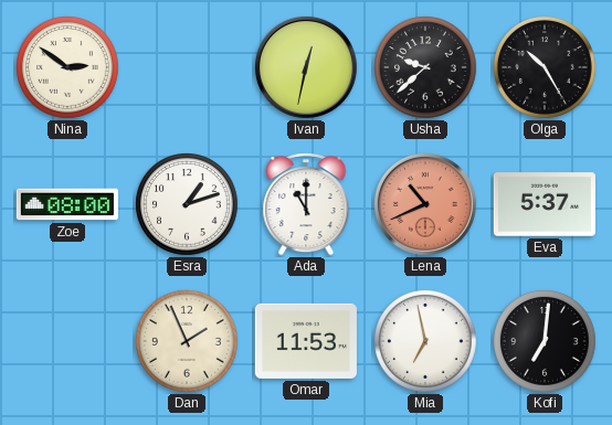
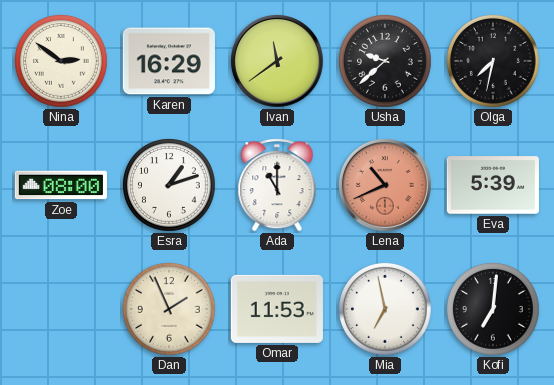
Karen: none -> 16:29
Ivan: 12:32 -> 11:39
Olga: 10:25 -> 7:32
Eva: 5:37 -> 5:39
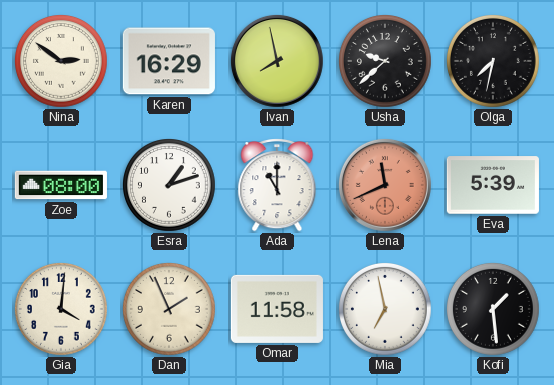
Ivan: 11:39 -> 7:58
Lena: 10:41 -> 11:41
Gia: none -> 4:01
Omar: 11:53 -> 11:58
Kofi: 7:01 -> 1:29
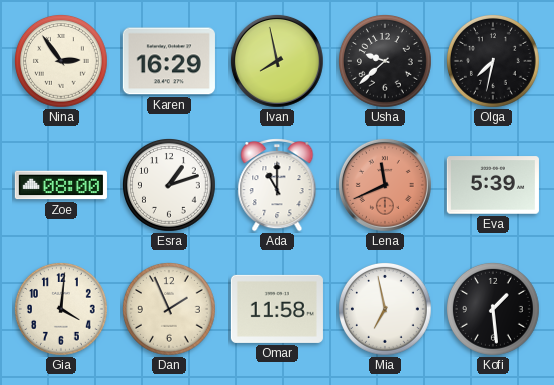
Nina: 2:51 -> 2:54
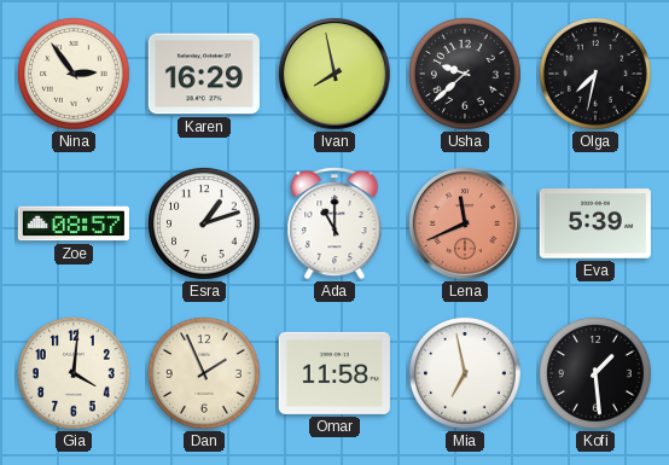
Zoe: 08:00 -> 08:57
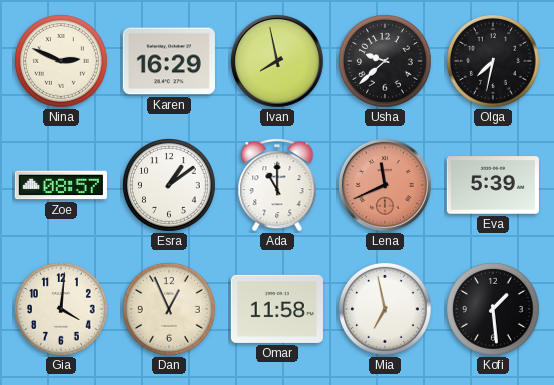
Nina: 2:54 -> 2:49
Esra: 1:12 -> 1:09
Dan: 1:56 -> 12:56
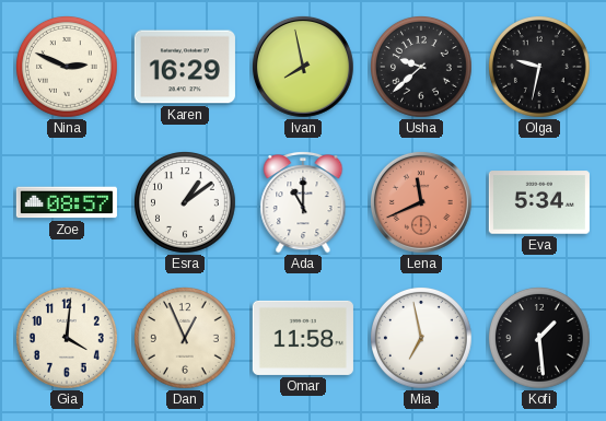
Olga: 7:32 -> 9:32
Eva: 5:39 -> 5:34
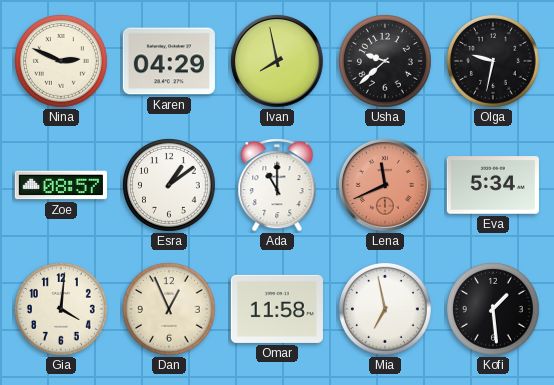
Karen: 16:29 -> 04:29
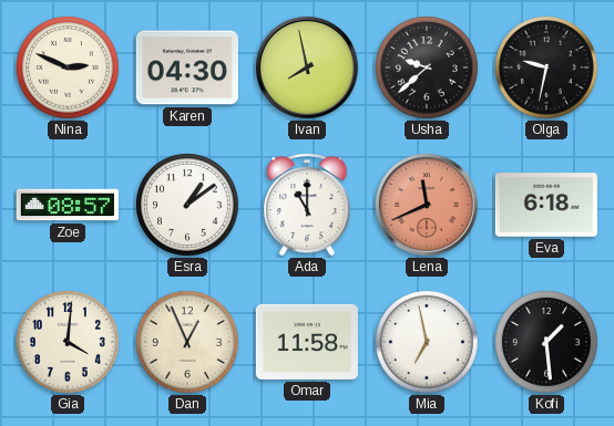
Karen: 04:29 -> 04:30
Eva: 5:34 -> 6:18
